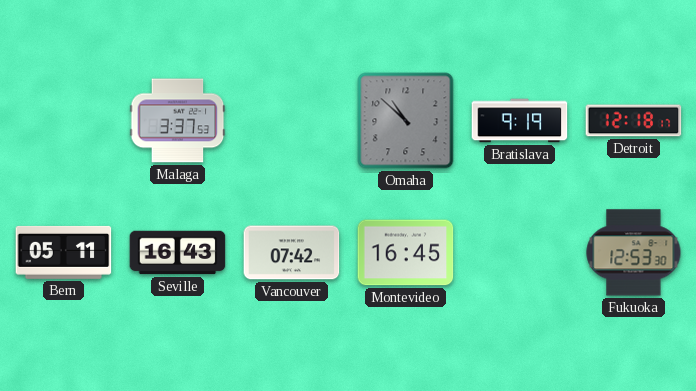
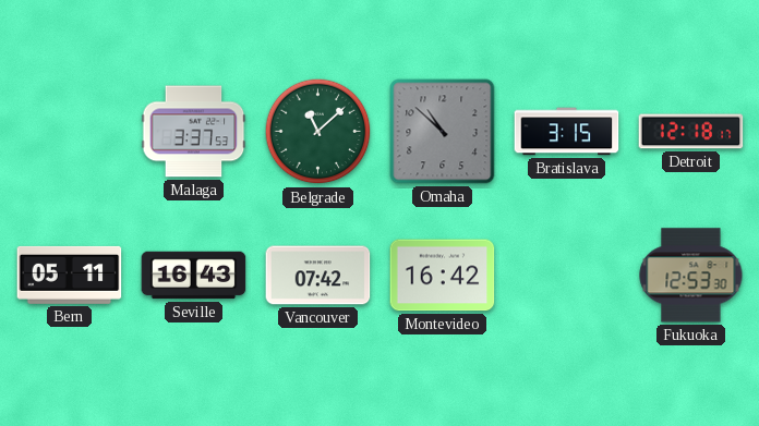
Belgrade: none -> 11:08
Bratislava: 9:19 -> 3:15
Montevideo: 16:45 -> 16:42
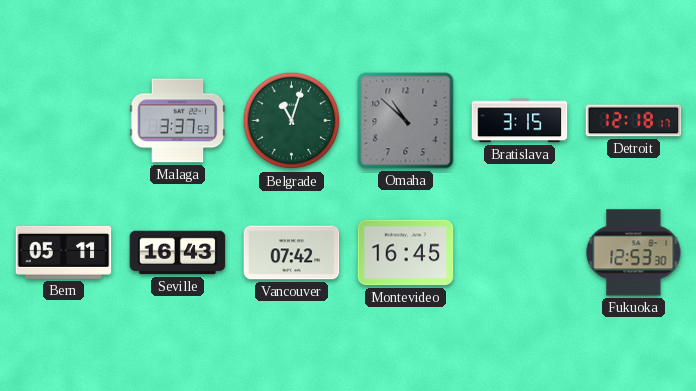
Belgrade: 11:08 -> 11:03
Montevideo: 16:42 -> 16:45
